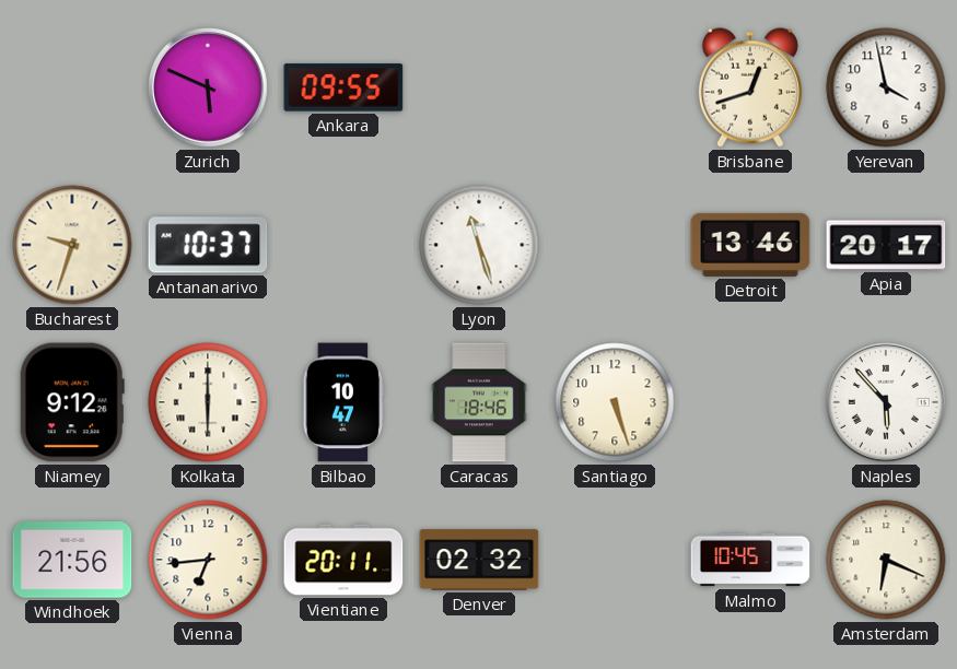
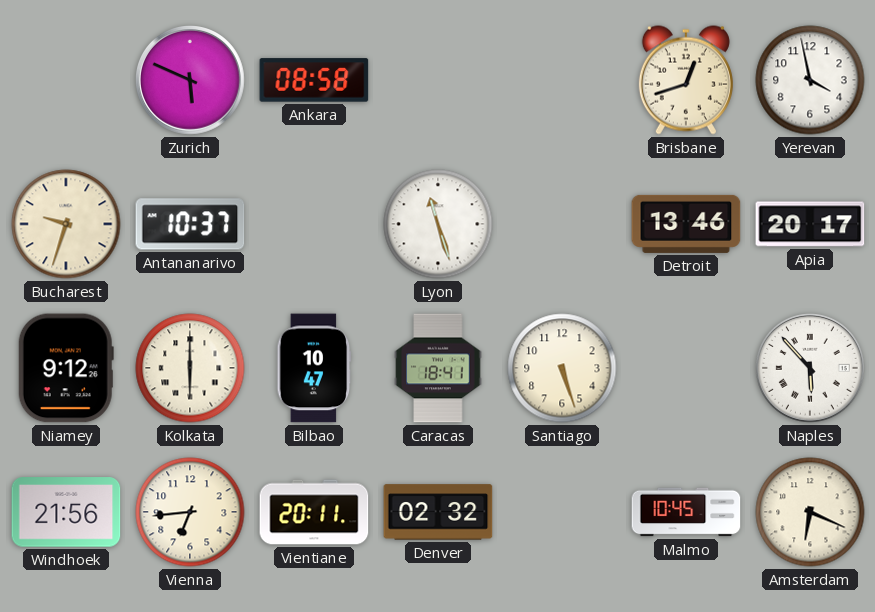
Ankara: 09:55 -> 08:58
Caracas: 18:46 -> 18:41
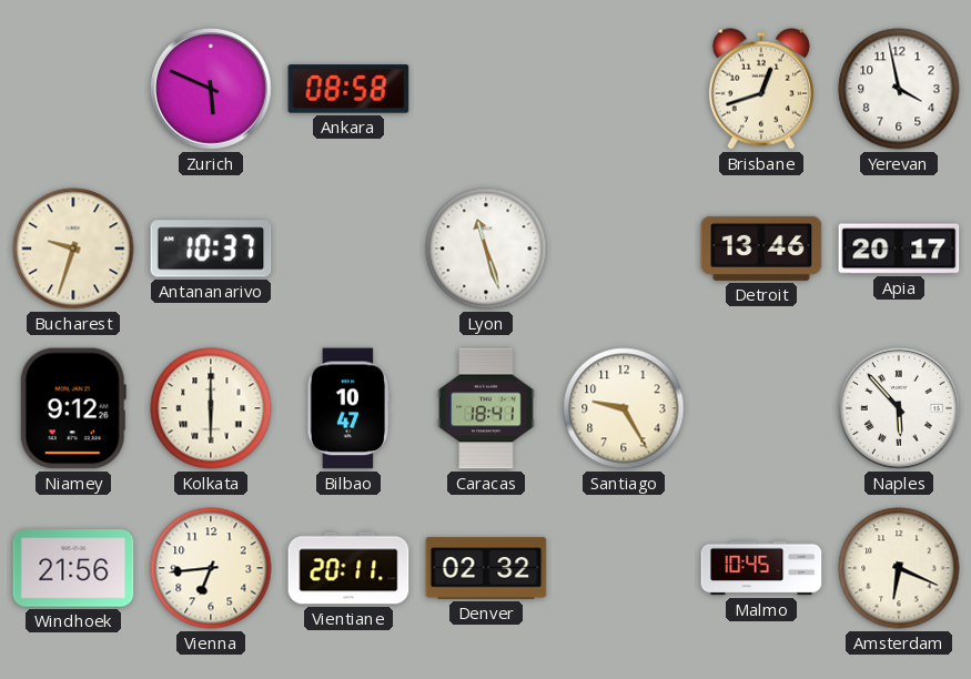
Santiago: 5:27 -> 9:25
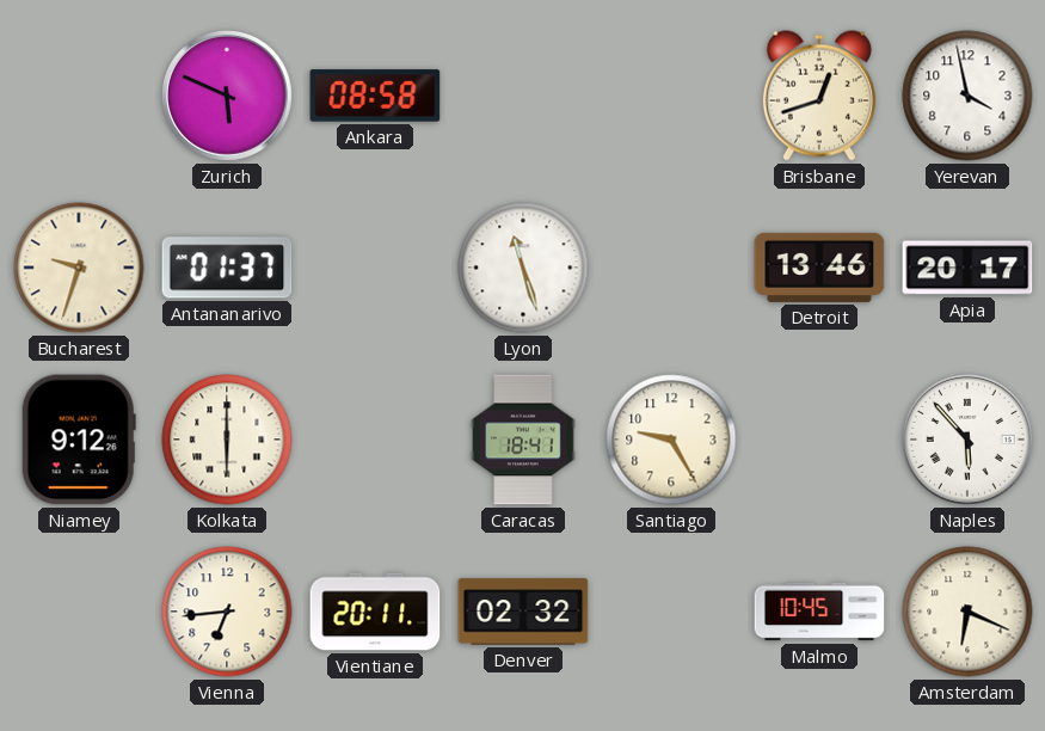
Antananarivo: 10:37 -> 01:37
Bilbao: 10:47 -> none
Windhoek: 21:56 -> none
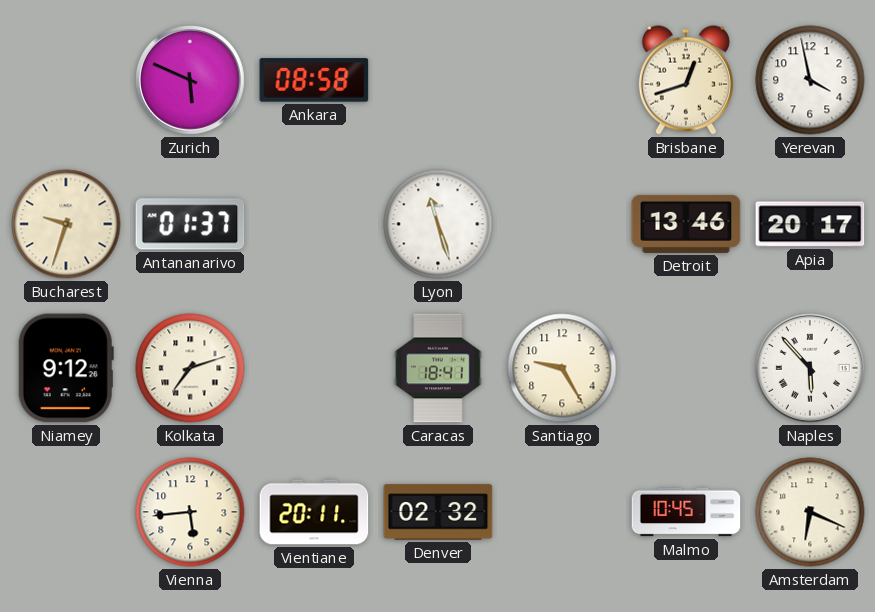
Kolkata: 6:00 -> 7:12
Vienna: 6:44 -> 5:44
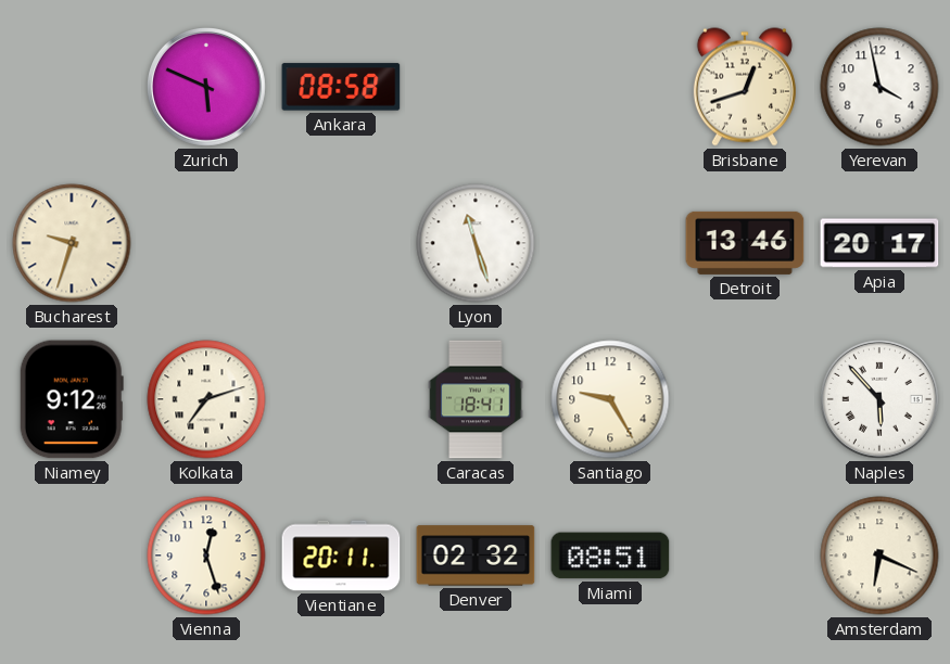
Antananarivo: 01:37 -> none
Vienna: 5:44 -> 12:27
Miami: none -> 08:51
Malmo: 10:45 -> none
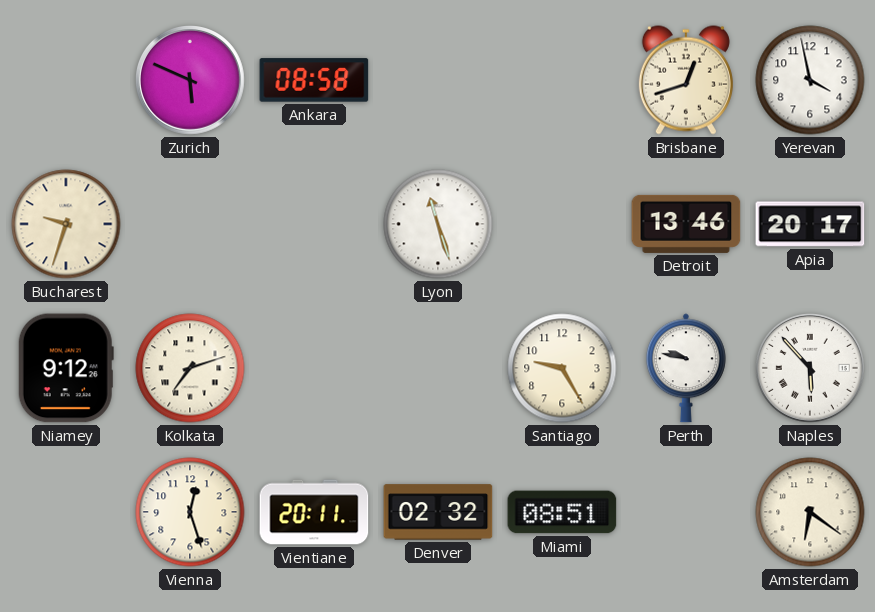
Caracas: 18:41 -> none
Perth: none -> 9:47
Amsterdam: 6:19 -> 6:21
